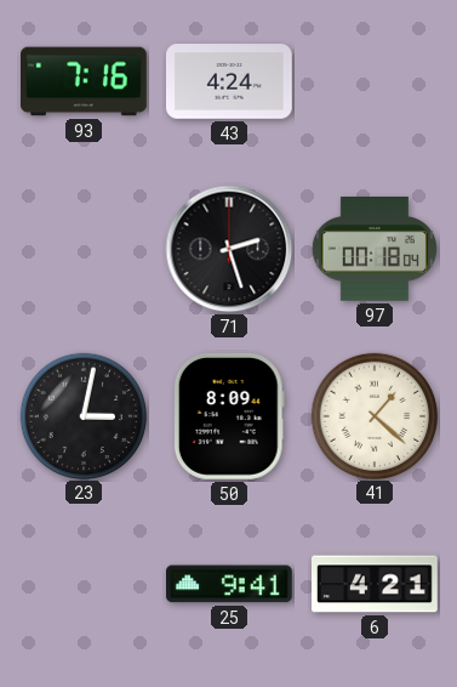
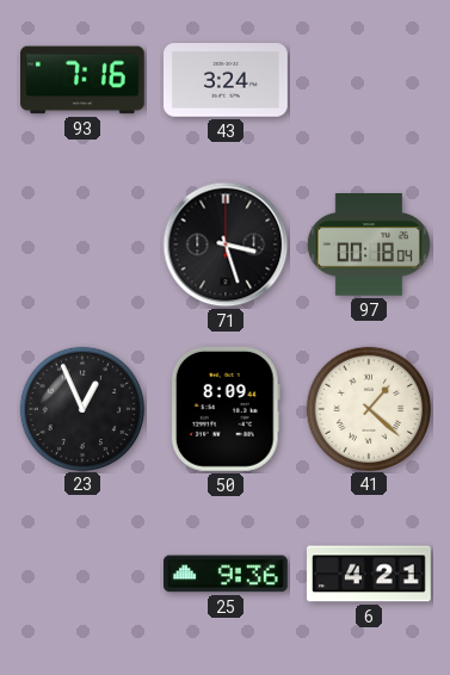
43: 4:24 -> 3:24
71: 2:27 -> 3:27
23: 3:02 -> 12:56
25: 9:41 -> 9:36
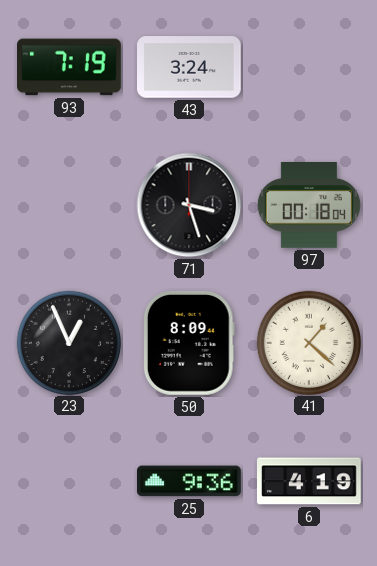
93: 7:16 -> 7:19
6: 4:21 -> 4:19
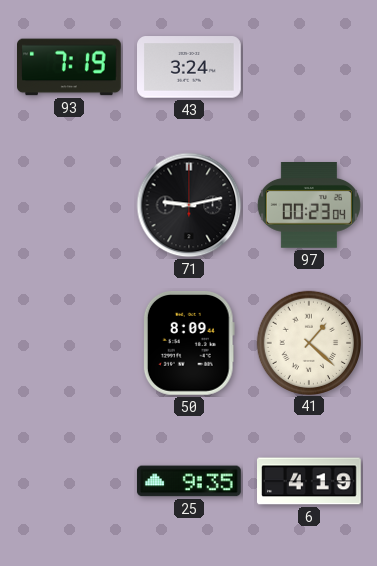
71: 3:27 -> 9:13
97: 00:18 -> 00:23
23: 12:56 -> none
25: 9:36 -> 9:35
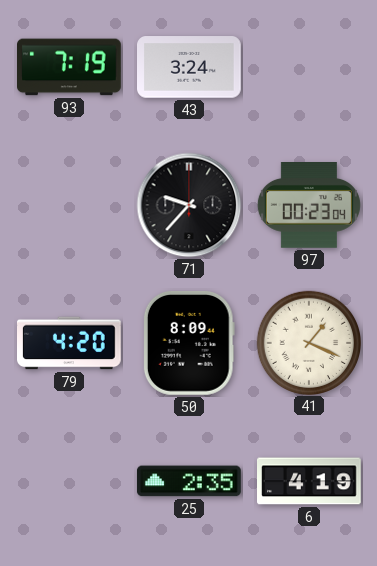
71: 9:13 -> 9:37
79: none -> 4:20
41: 1:22 -> 1:19
25: 9:35 -> 2:35
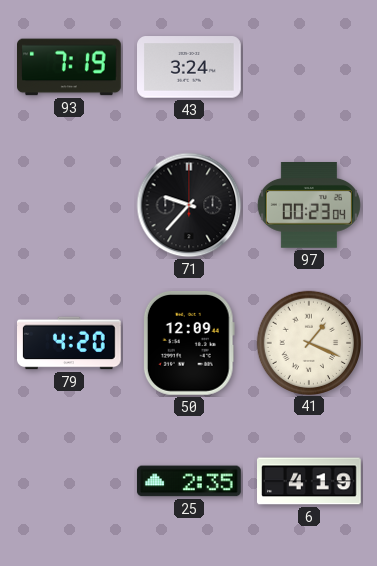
50: 8:09 -> 12:09
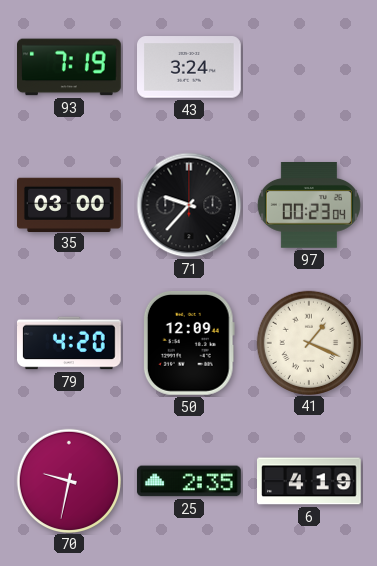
35: none -> 03:00
70: none -> 9:32
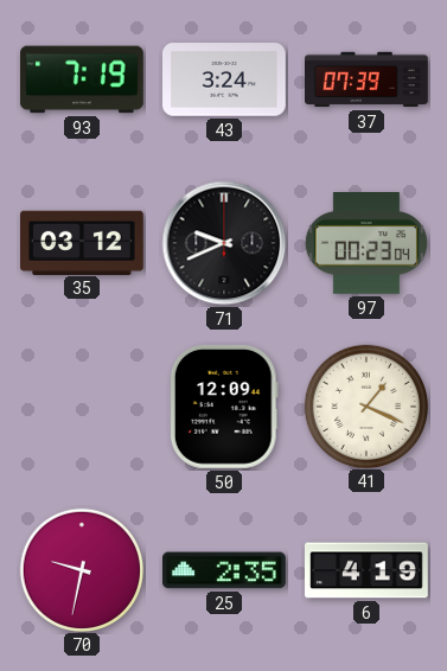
37: none -> 07:39
35: 03:00 -> 03:12
71: 9:37 -> 9:41
79: 4:20 -> none
